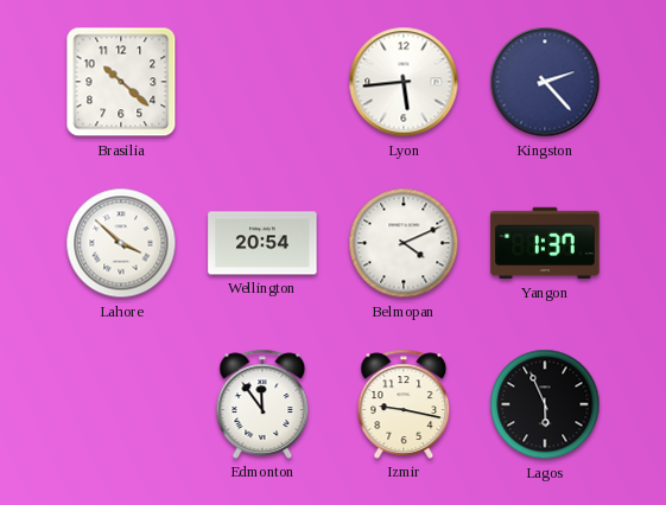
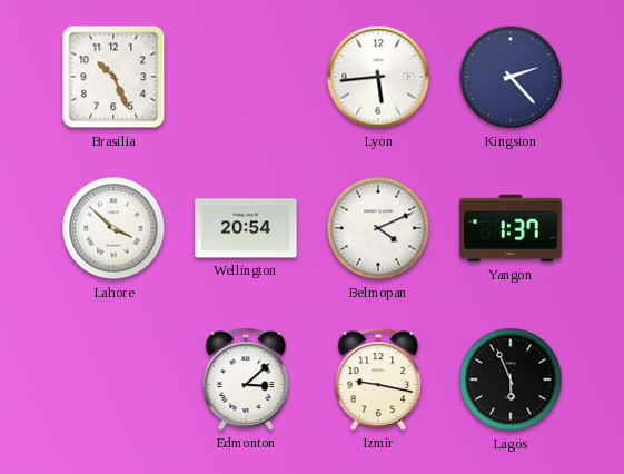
Brasilia: 10:22 -> 10:26
Edmonton: 11:54 -> 3:08
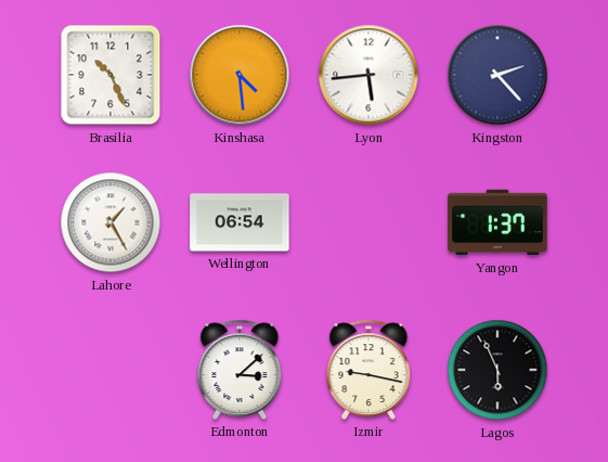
Kinshasa: none -> 4:29
Lahore: 3:52 -> 1:25
Wellington: 20:54 -> 06:54
Belmopan: 4:11 -> none
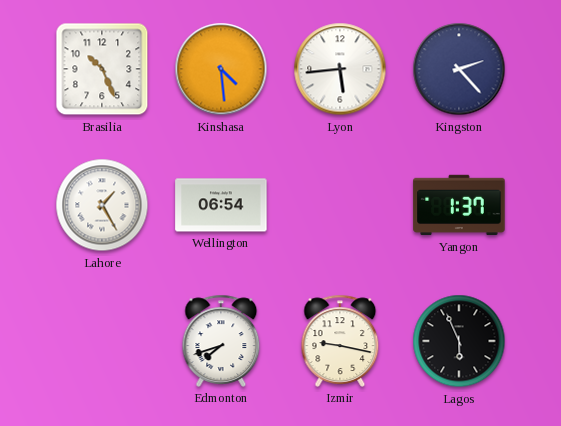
Edmonton: 3:08 -> 7:42
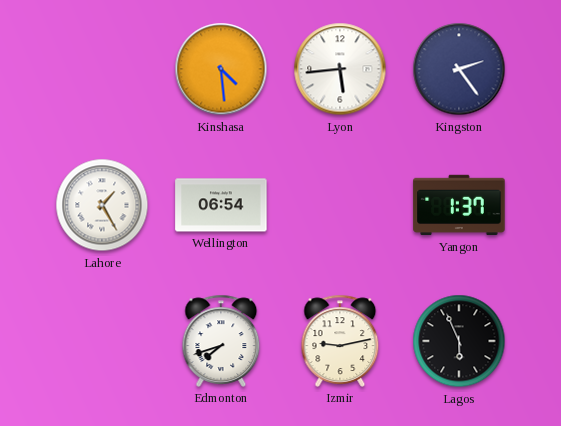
Brasilia: 10:26 -> none
Kingston: 2:23 -> 2:24
Izmir: 9:17 -> 9:13
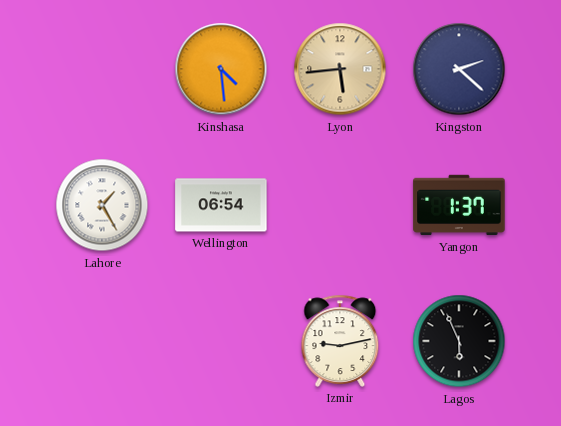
Lyon dial: white -> champagne
Kingston: 2:24 -> 2:22
Edmonton: 7:42 -> none
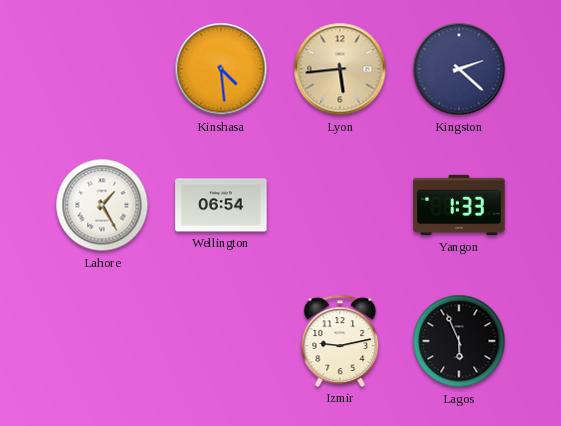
Yangon: 1:37 -> 1:33
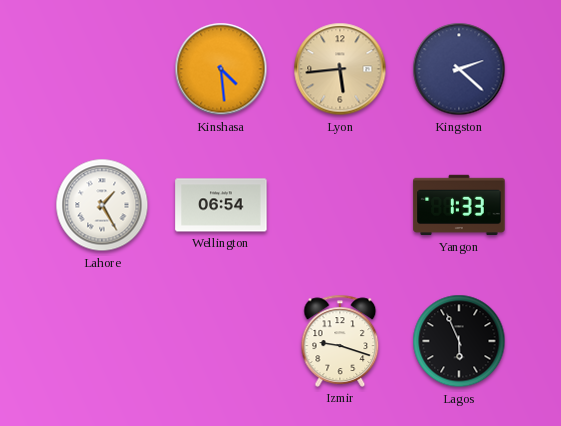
Izmir: 9:13 -> 9:18
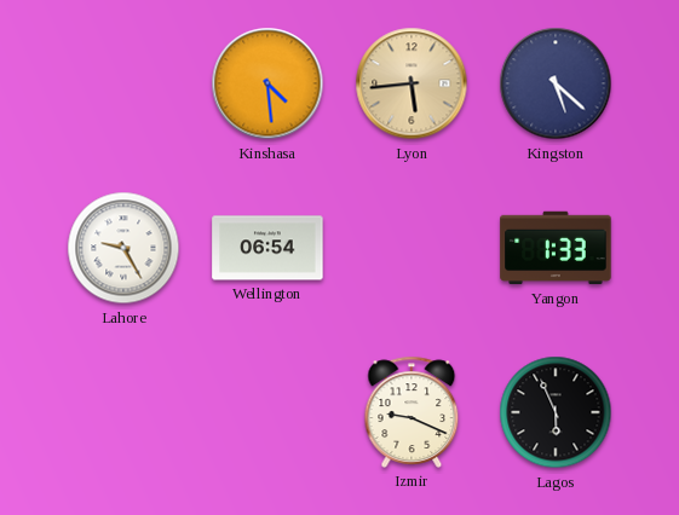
Kingston: 2:22 -> 5:22
Lahore: 1:25 -> 9:25
Izmir: 9:18 -> 9:19
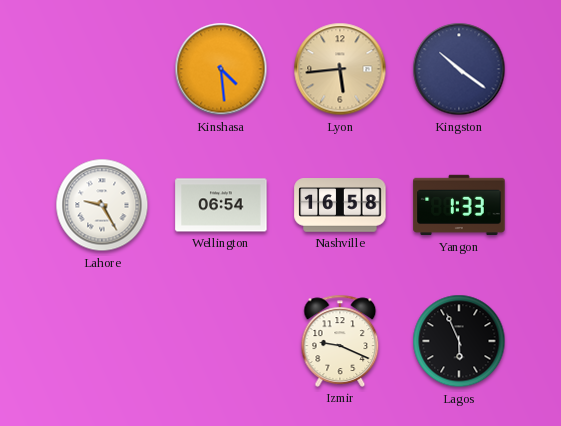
Kingston: 5:22 -> 10:21
Nashville: none -> 16:58
